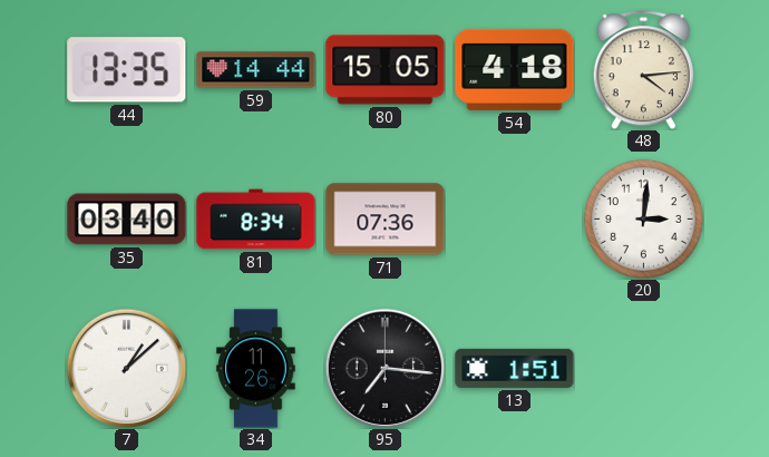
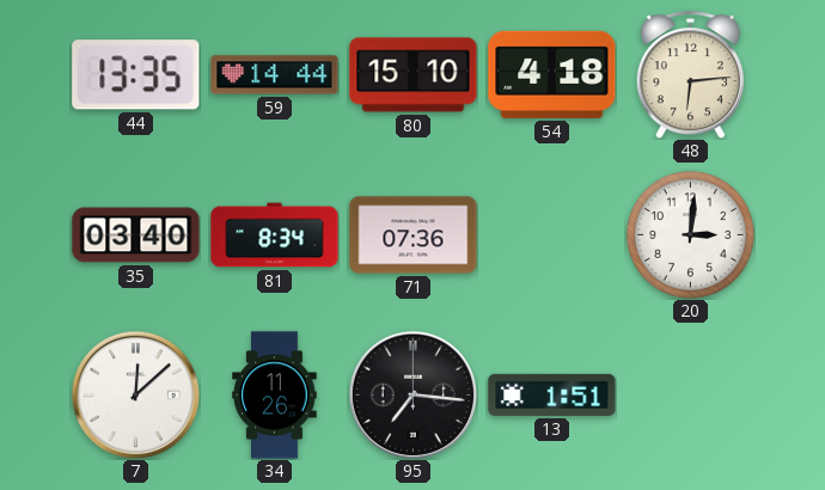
80: 15:05 -> 15:10
48: 4:14 -> 6:14
7: 1:08 -> 12:08
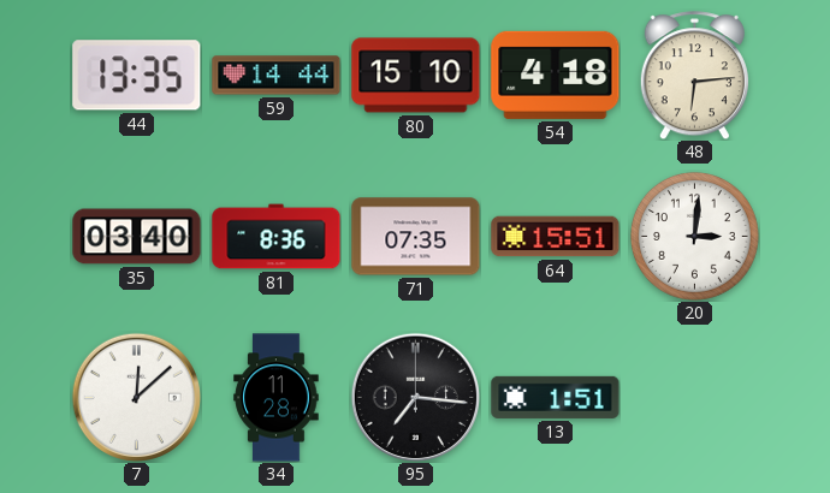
81: 8:34 -> 8:36
71: 07:36 -> 07:35
64: none -> 15:51
34: 11:26 -> 11:28
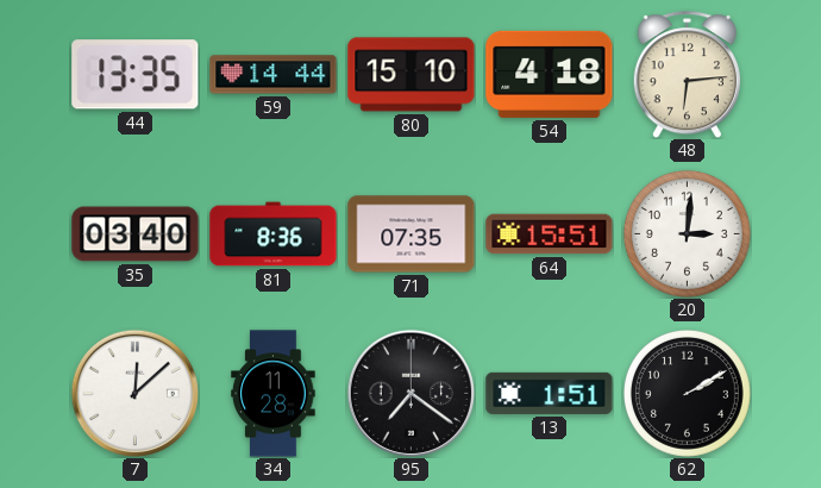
95: 7:16 -> 7:21
62: none -> 2:10
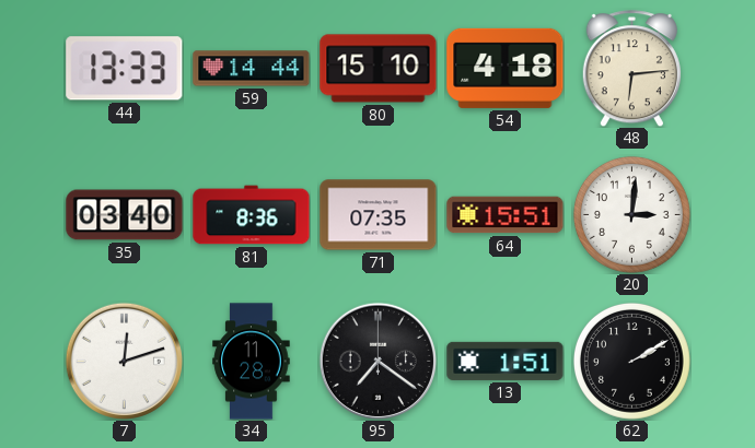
44: 13:35 -> 13:33
7: 12:08 -> 12:12
